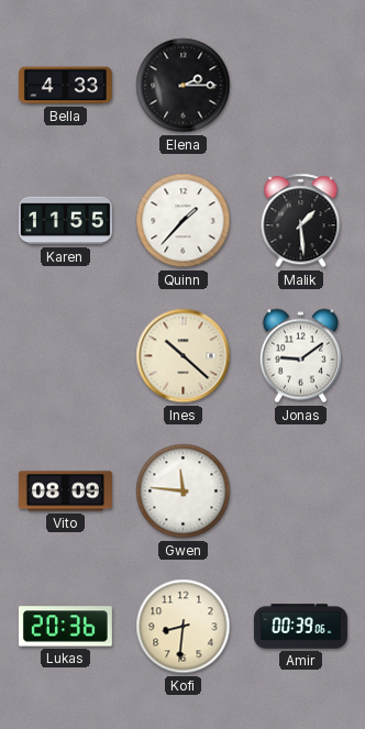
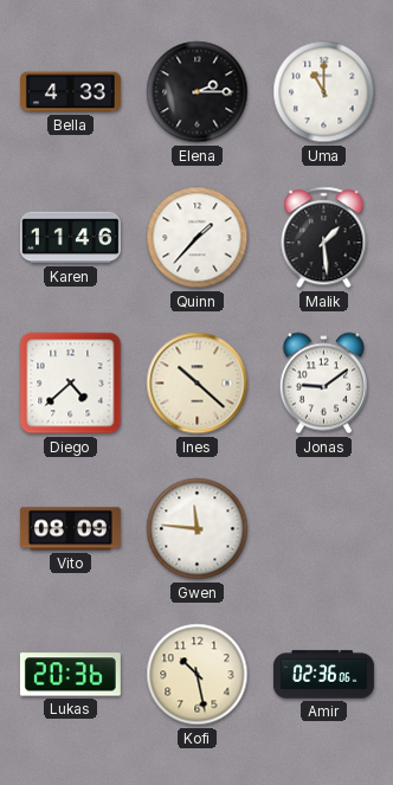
Uma: none -> 11:00
Karen: 11:55 -> 11:46
Diego: none -> 4:38
Kofi: 8:31 -> 10:28
Amir: 00:39 -> 02:36
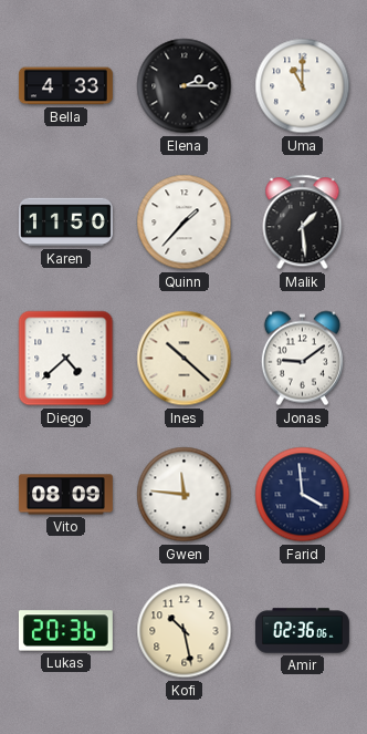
Karen: 11:46 -> 11:50
Farid: none -> 3:59
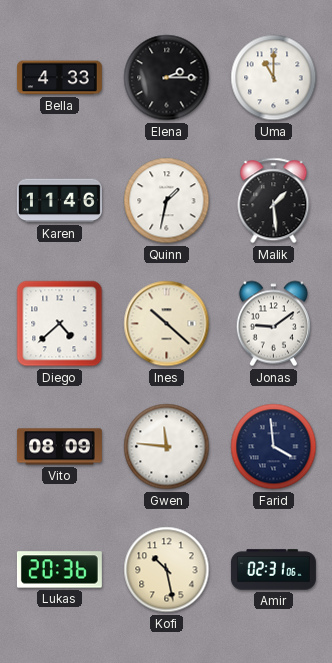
Karen: 11:50 -> 11:46
Quinn: 1:37 -> 1:32
Amir: 02:36 -> 02:31
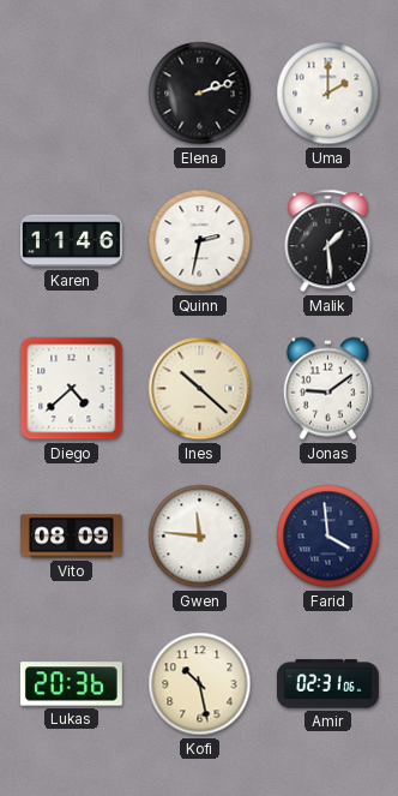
Bella: 4:33 -> none
Elena: 2:15 -> 2:12
Uma: 11:00 -> 2:00
Quinn: 1:32 -> 2:32
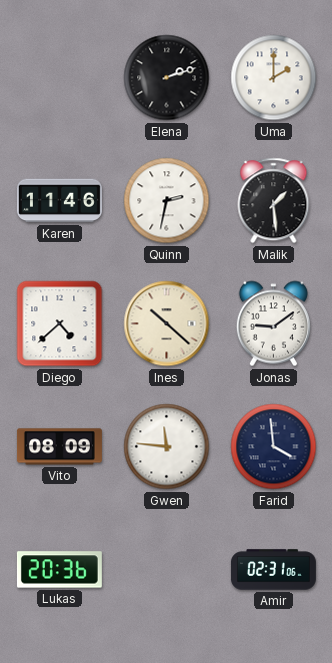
Kofi: 10:28 -> none
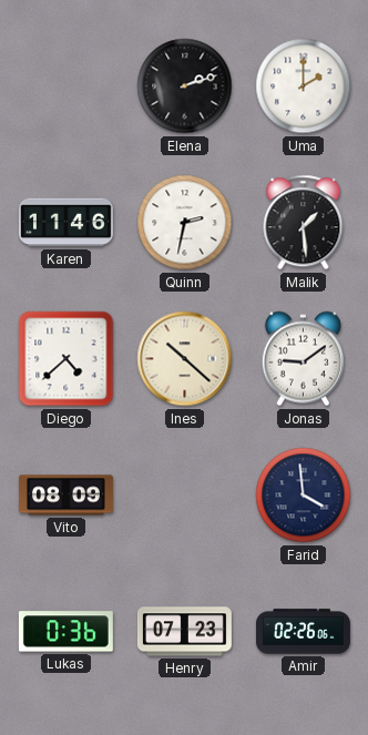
Gwen: 11:46 -> none
Lukas: 20:36 -> 0:36
Henry: none -> 07:23
Amir: 02:31 -> 02:26
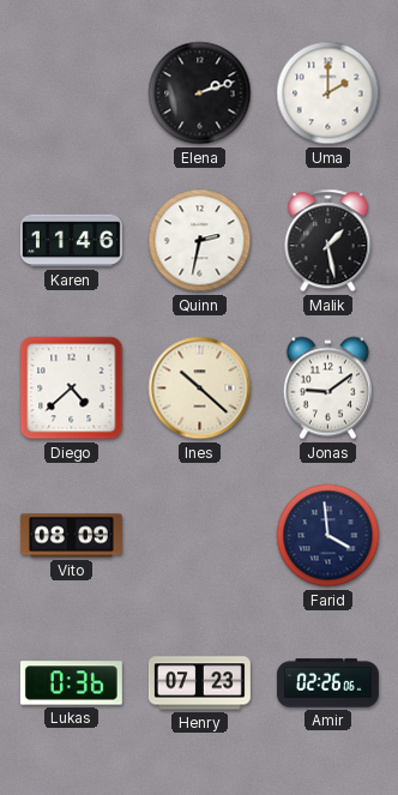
Malik: 1:29 -> 1:28
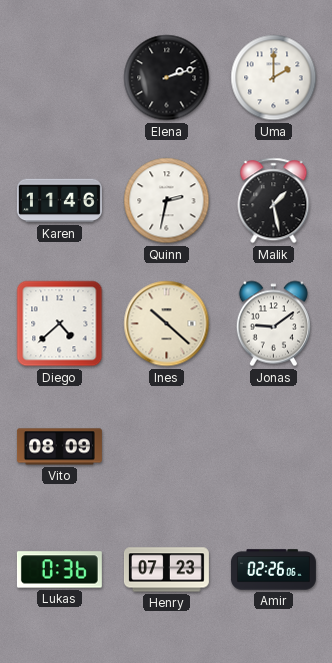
Farid: 3:59 -> none
